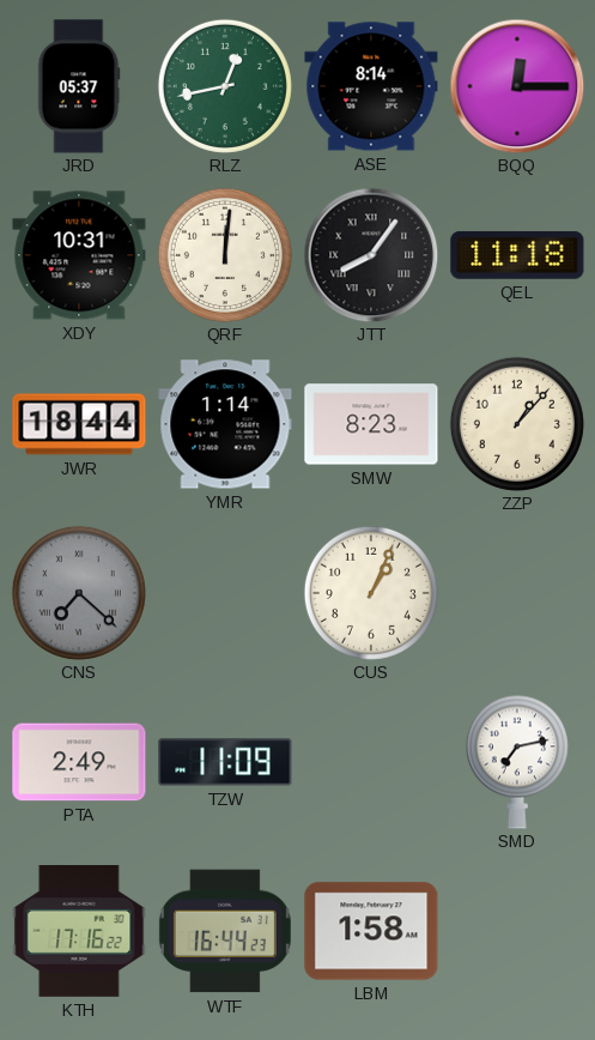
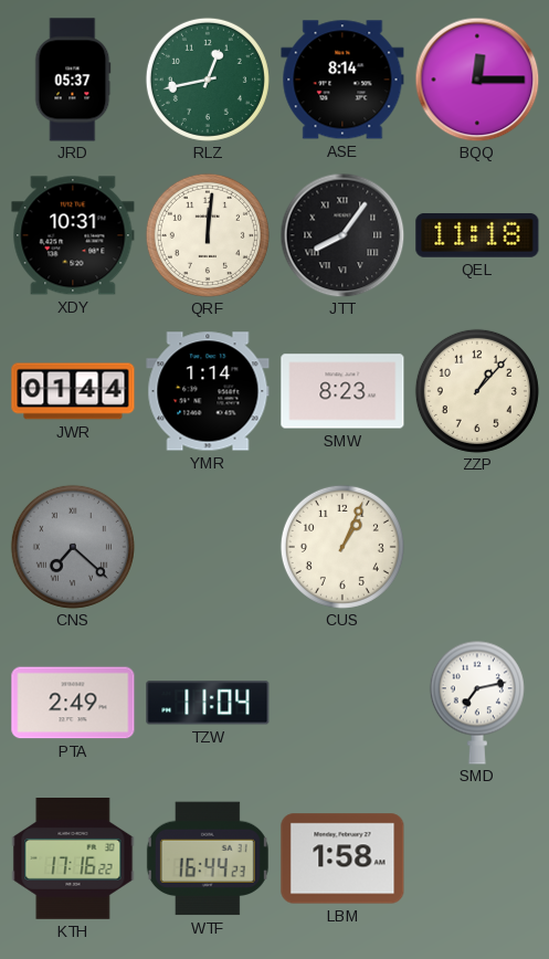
JWR: 18:44 -> 01:44
TZW: 11:09 -> 11:04
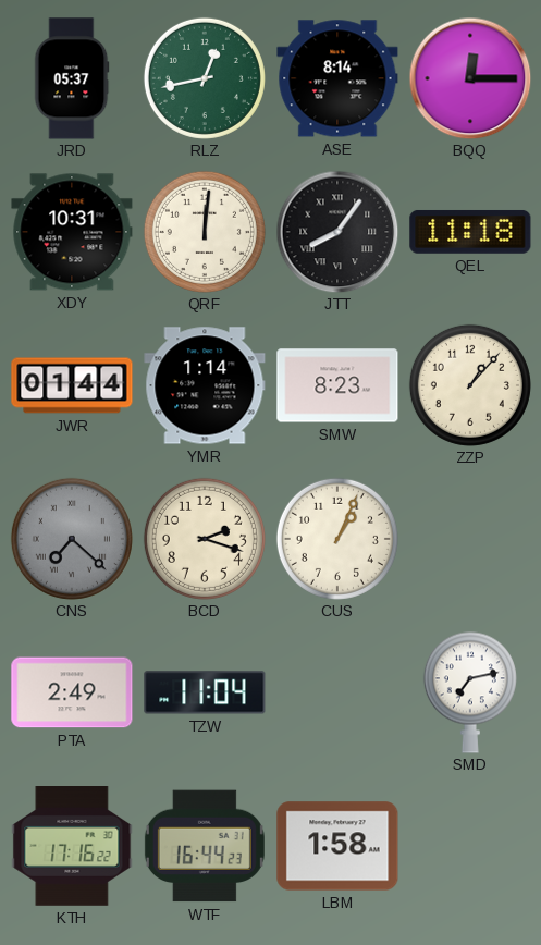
BCD: none -> 2:18
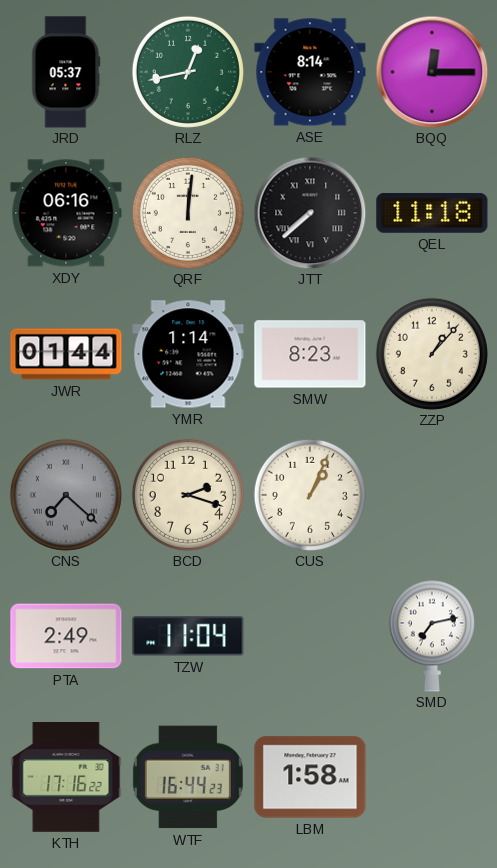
XDY: 10:31 -> 06:16
JTT: 8:06 -> 7:38
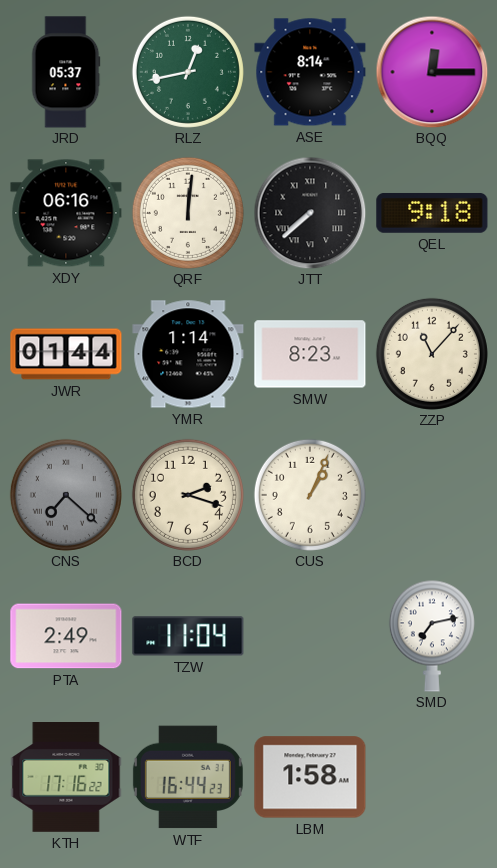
QEL: 11:18 -> 9:18
ZZP: 1:07 -> 11:07
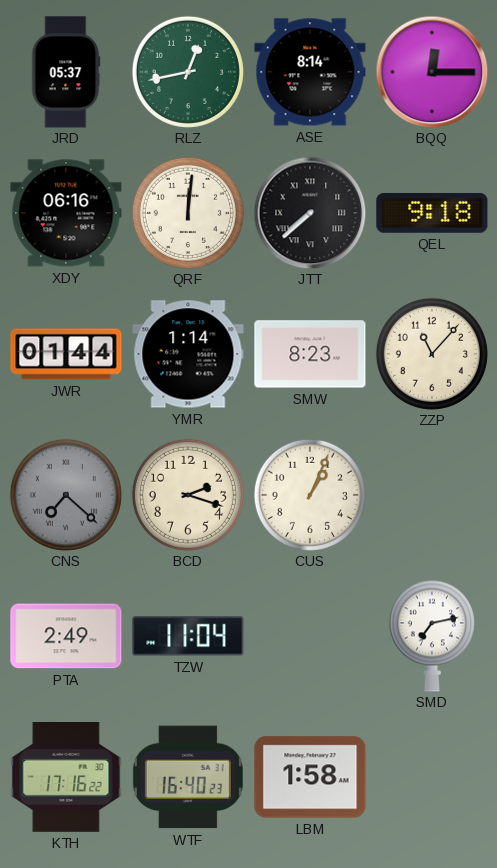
WTF: 16:44 -> 16:40
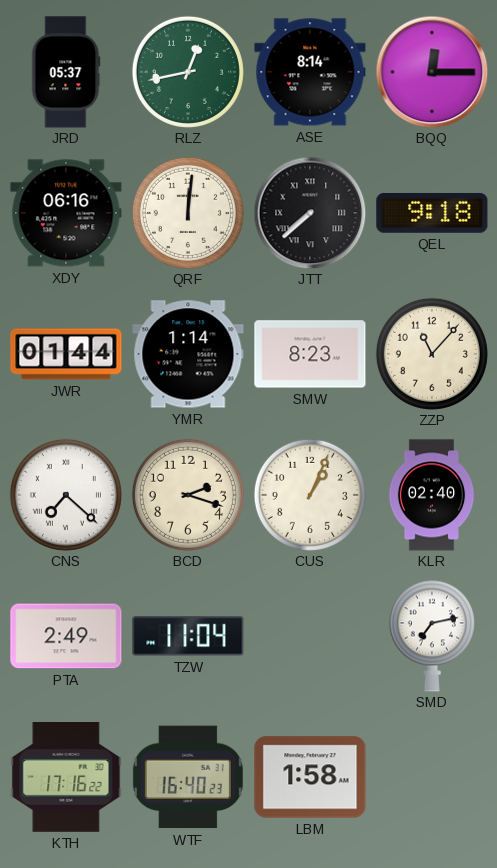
CNS dial: grey -> white
KLR: none -> 02:40
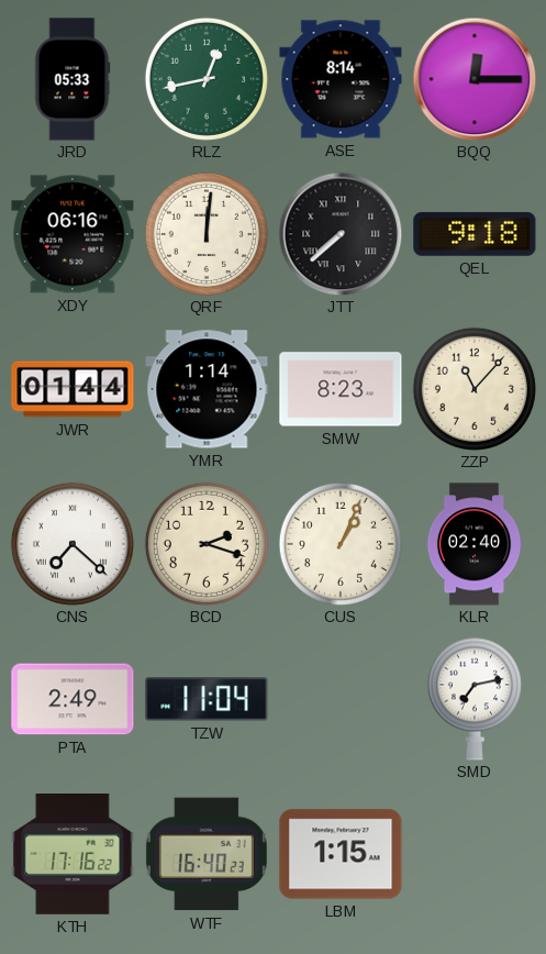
JRD: 05:37 -> 05:33
LBM: 1:58 -> 1:15
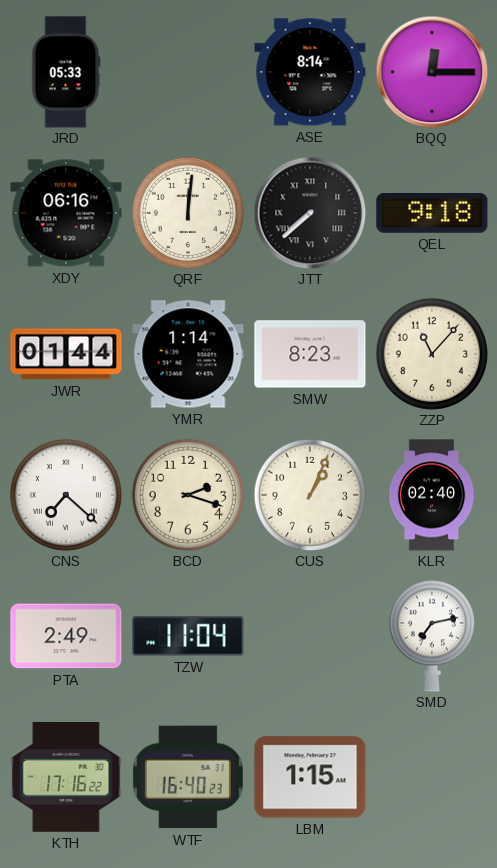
RLZ: 12:43 -> none
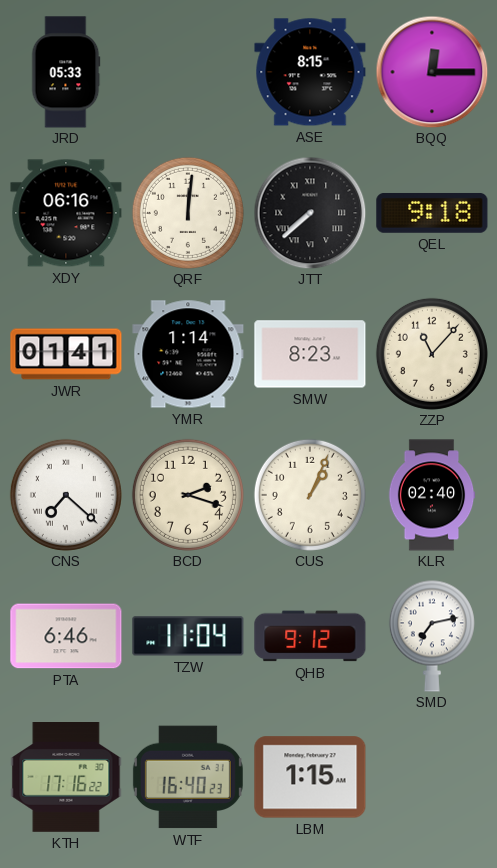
ASE: 8:14 -> 8:15
JWR: 01:44 -> 01:41
PTA: 2:49 -> 6:46
QHB: none -> 9:12
